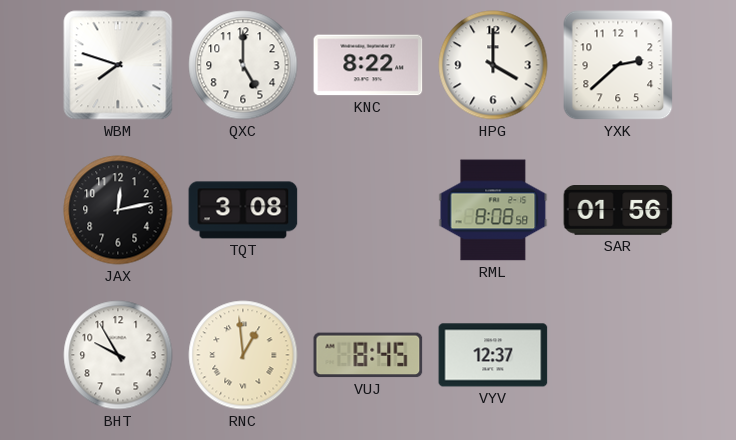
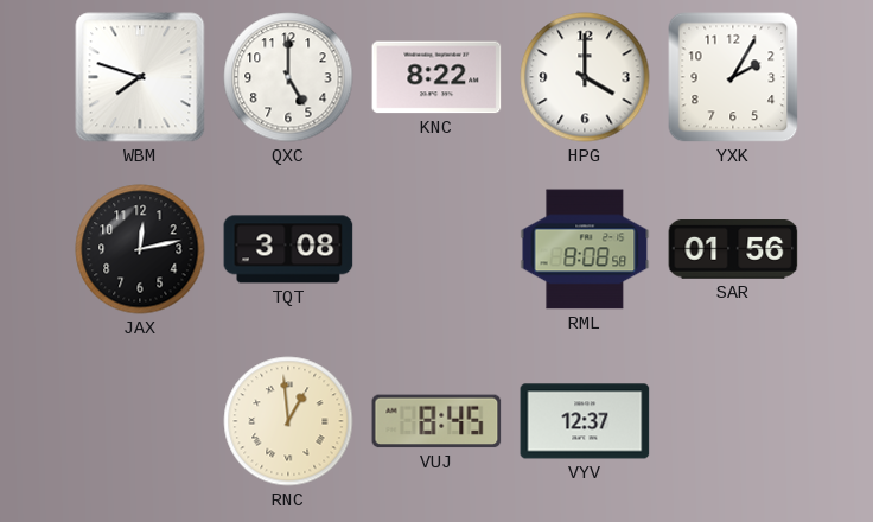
YXK: 2:38 -> 2:05
BHT: 9:55 -> none
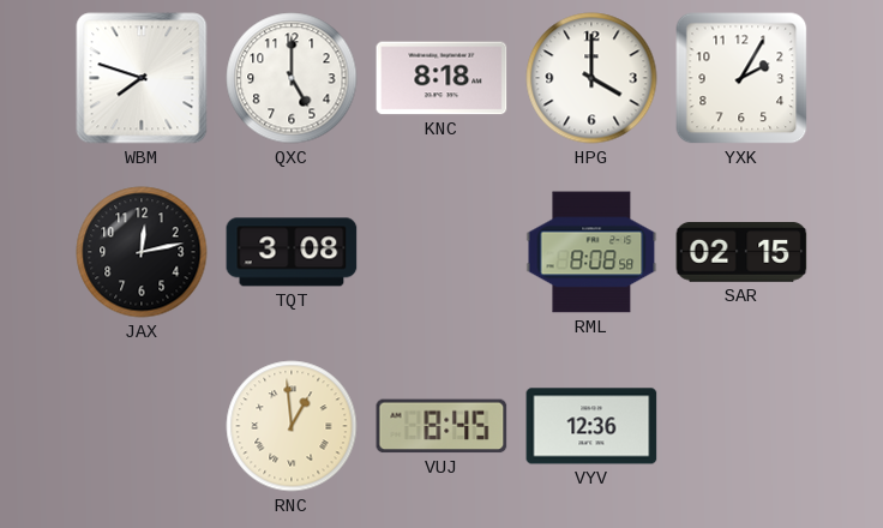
KNC: 8:22 -> 8:18
SAR: 01:56 -> 02:15
VYV: 12:37 -> 12:36
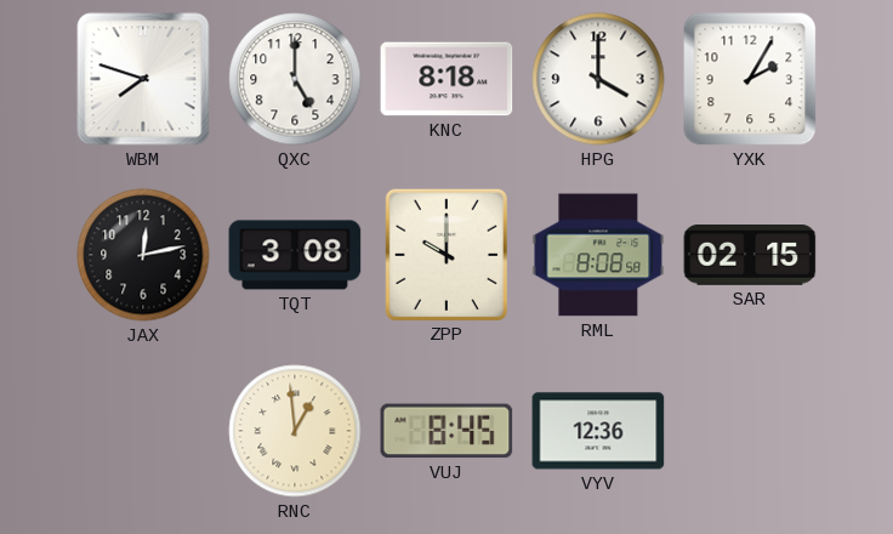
ZPP: none -> 10:00
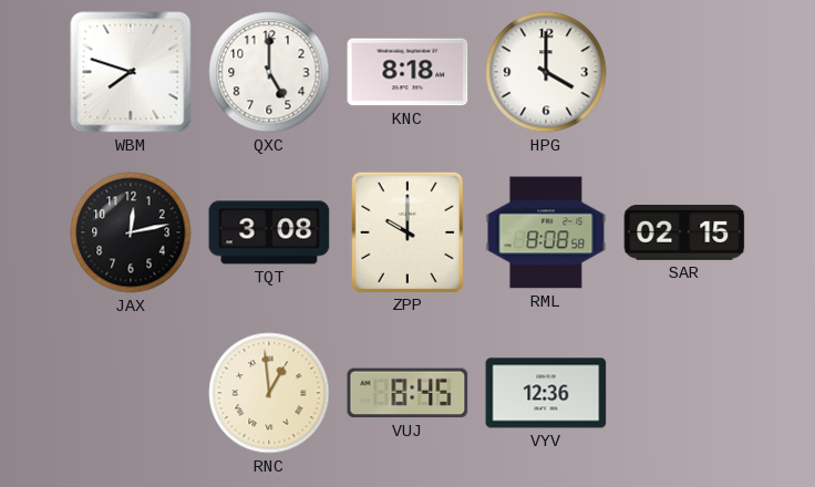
YXK: 2:05 -> none
